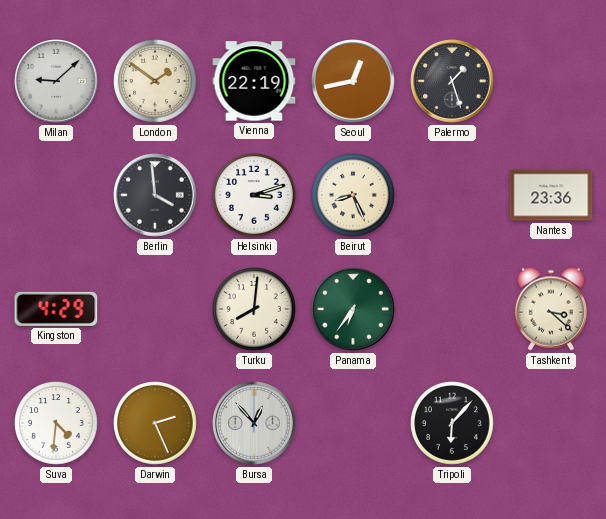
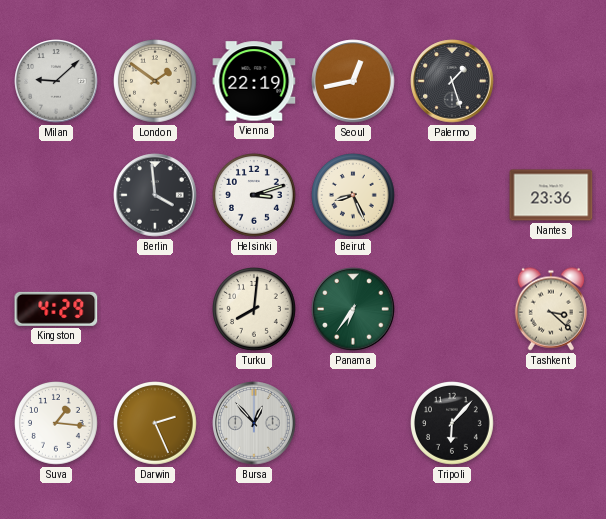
Suva: 4:31 -> 1:16
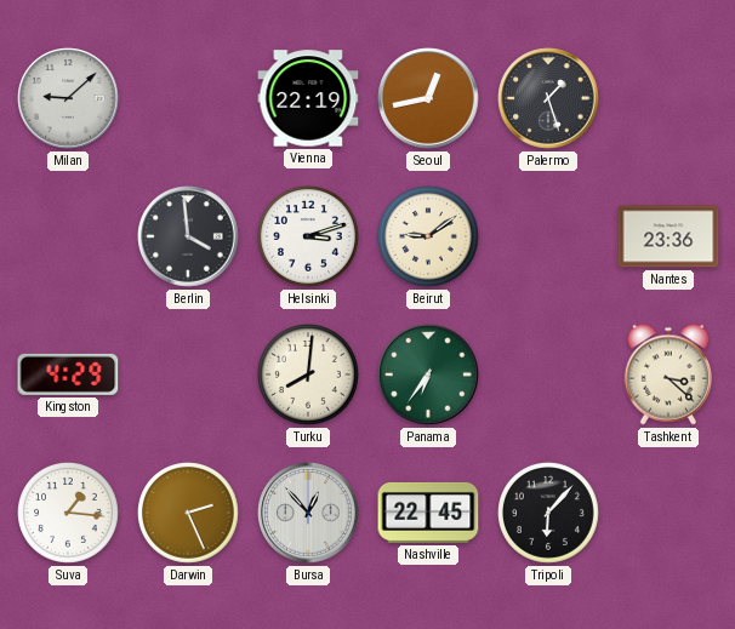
London: 1:51 -> none
Beirut: 8:26 -> 9:09
Nashville: none -> 22:45
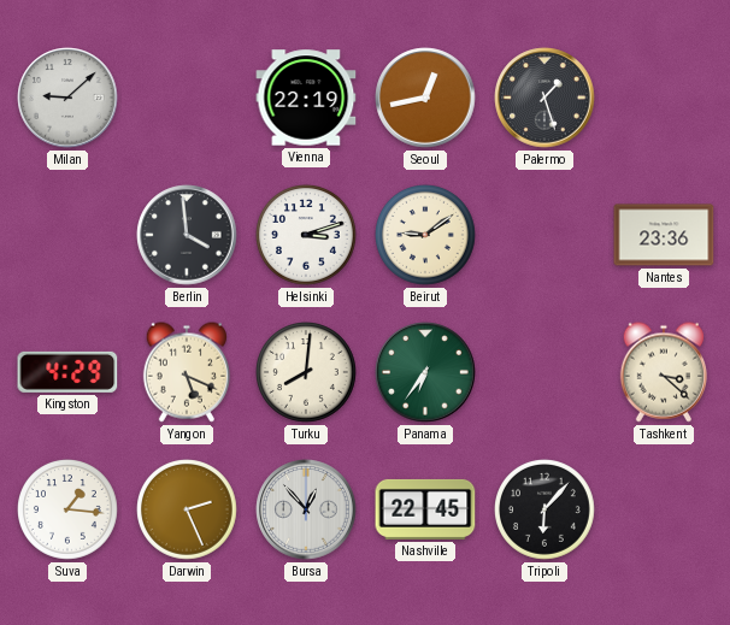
Yangon: none -> 5:19
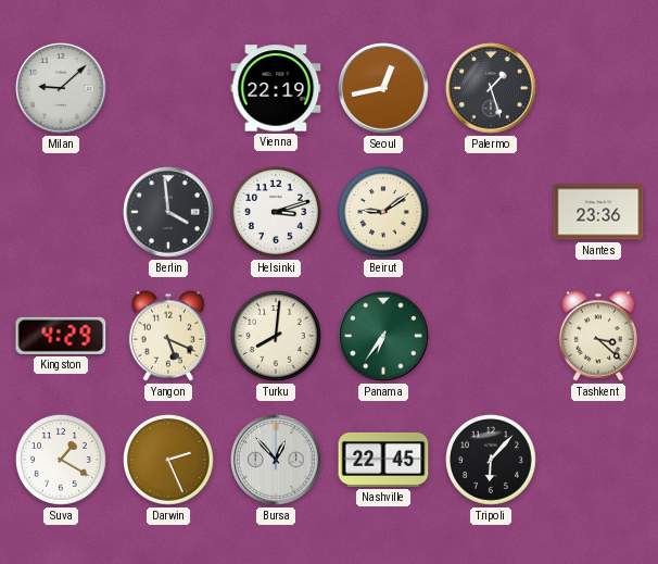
Suva: 1:16 -> 1:20
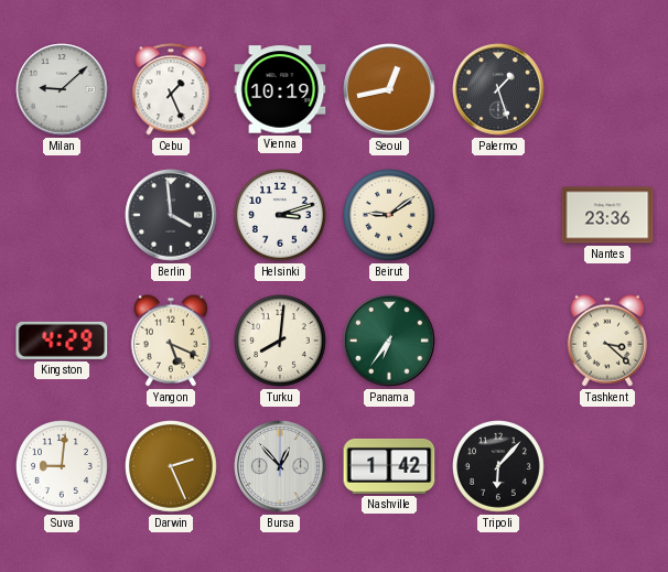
Cebu: none -> 1:26
Vienna: 22:19 -> 10:19
Suva: 1:20 -> 9:01
Nashville: 22:45 -> 1:42
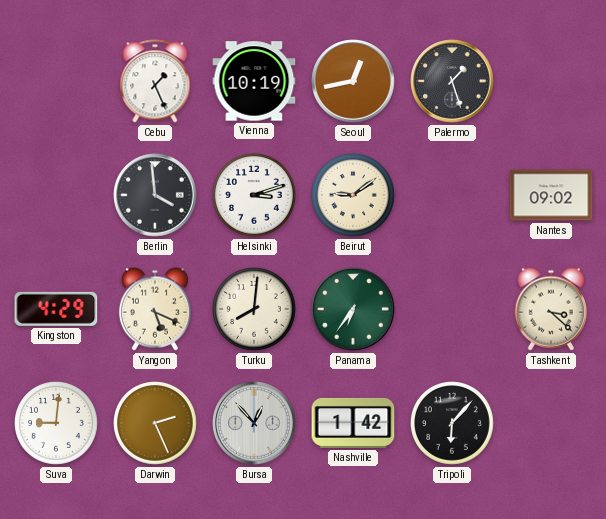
Milan: 9:08 -> none
Nantes: 23:36 -> 09:02
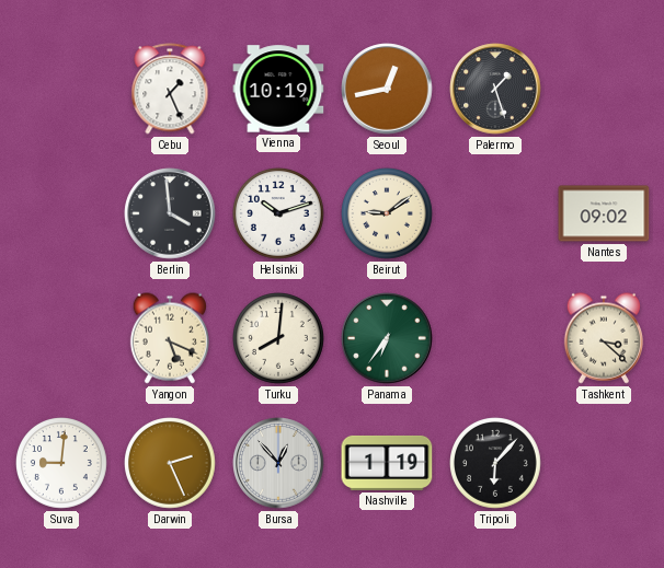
Helsinki: 3:12 -> 10:12
Kingston: 4:29 -> none
Nashville: 1:42 -> 1:19
